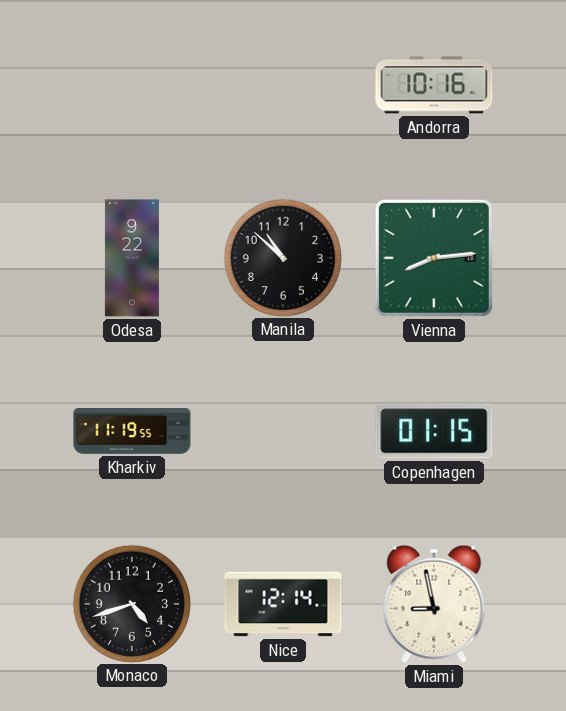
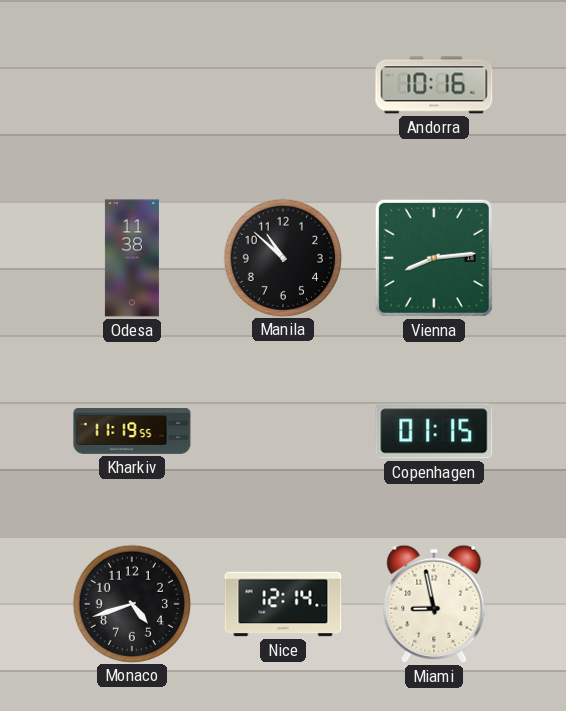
Odesa: 9:22 -> 11:38
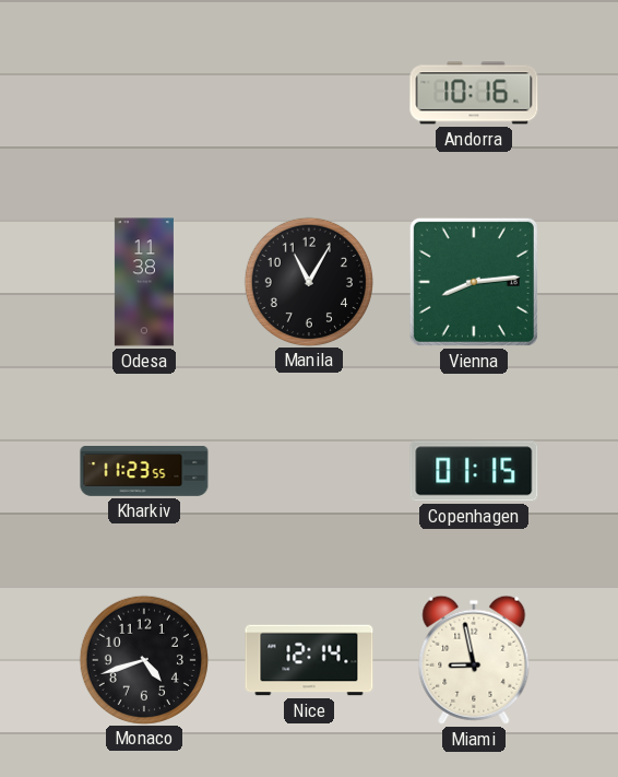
Manila: 10:52 -> 11:05
Kharkiv: 11:19 -> 11:23
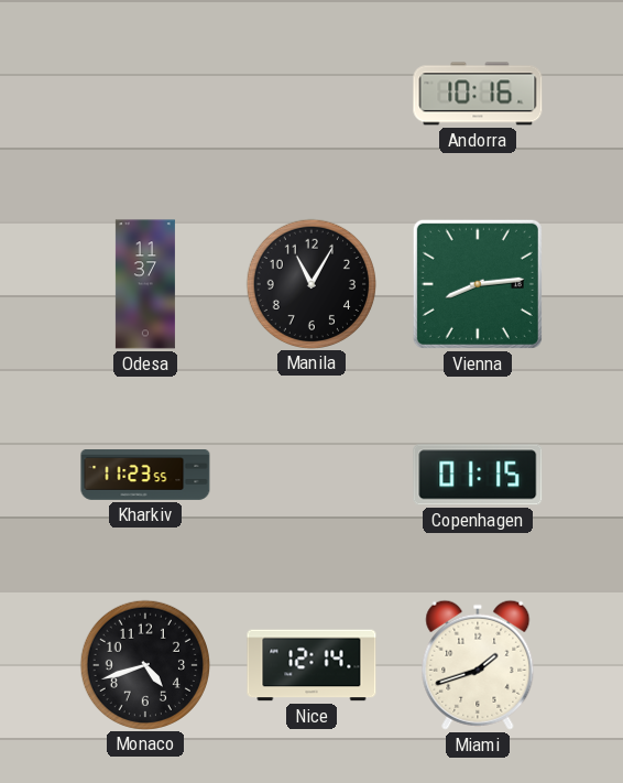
Odesa: 11:38 -> 11:37
Miami: 8:58 -> 1:42
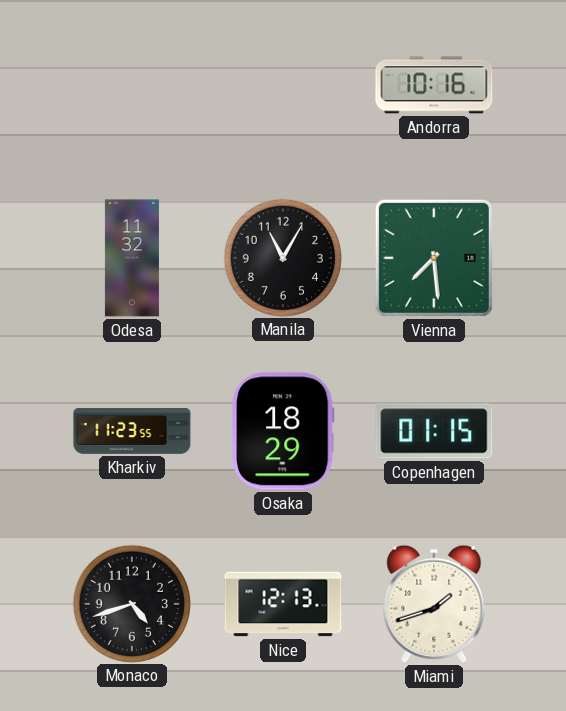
Odesa: 11:37 -> 11:32
Vienna: 8:14 -> 7:29
Osaka: none -> 18:29
Nice: 12:14 -> 12:13
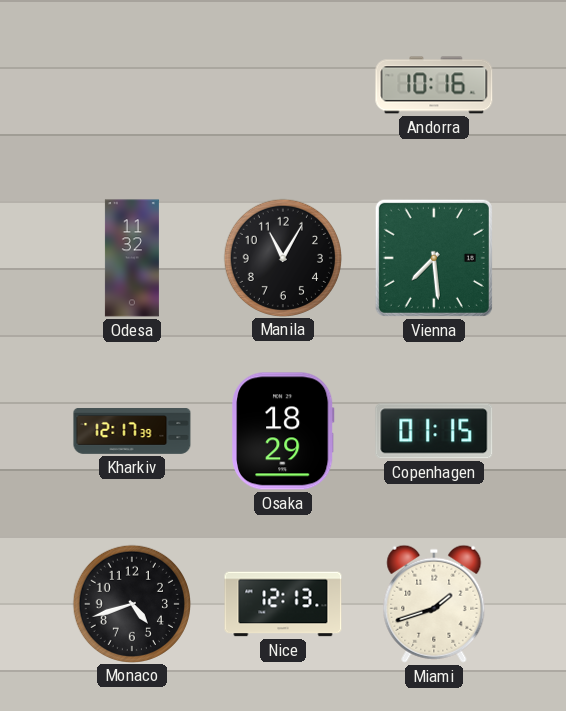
Kharkiv: 11:23 -> 12:17
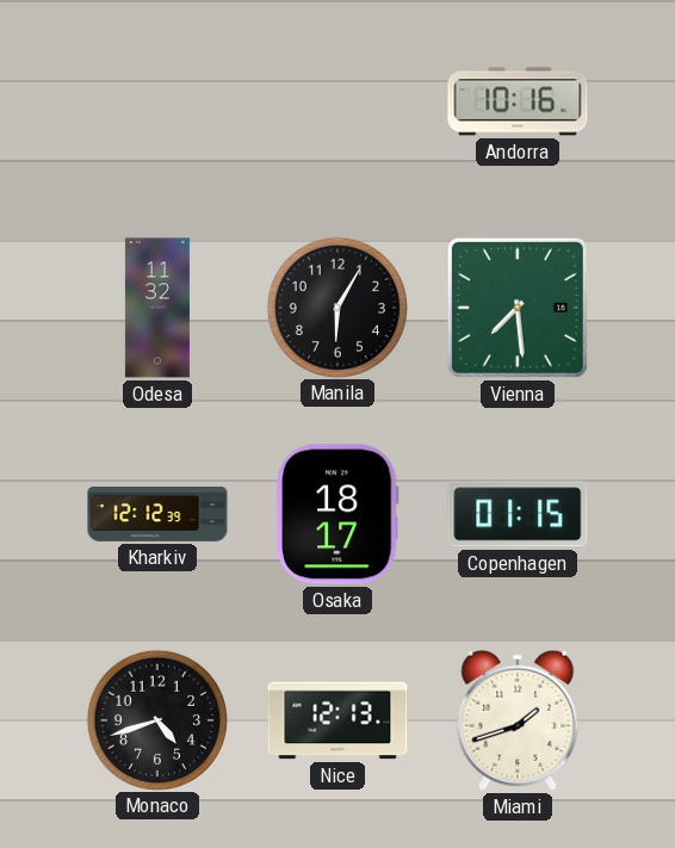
Manila: 11:05 -> 6:05
Kharkiv: 12:17 -> 12:12
Osaka: 18:29 -> 18:17
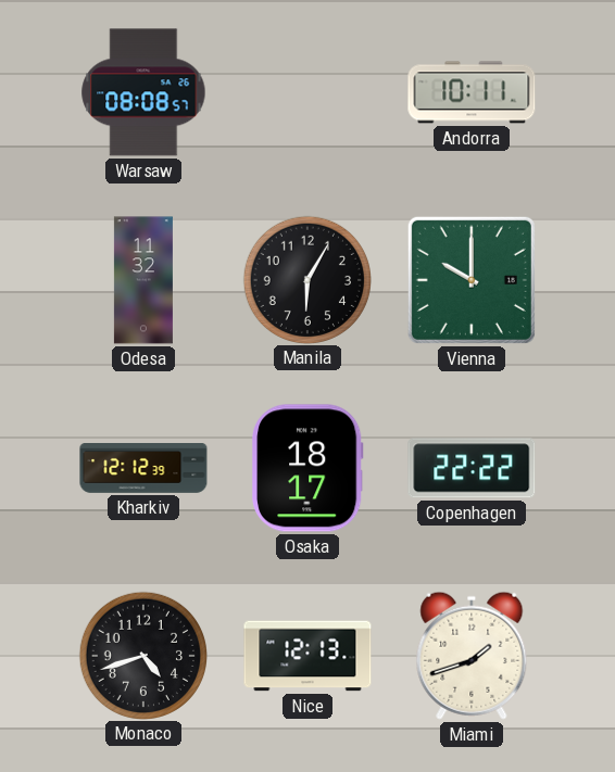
Warsaw: none -> 08:08
Andorra: 10:16 -> 10:11
Vienna: 7:29 -> 10:00
Copenhagen: 01:15 -> 22:22
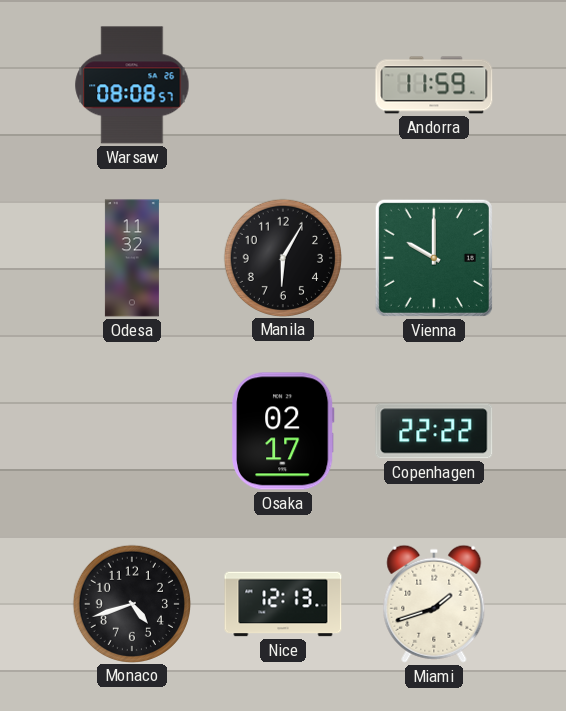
Andorra: 10:11 -> 11:59
Kharkiv: 12:12 -> none
Osaka: 18:17 -> 02:17
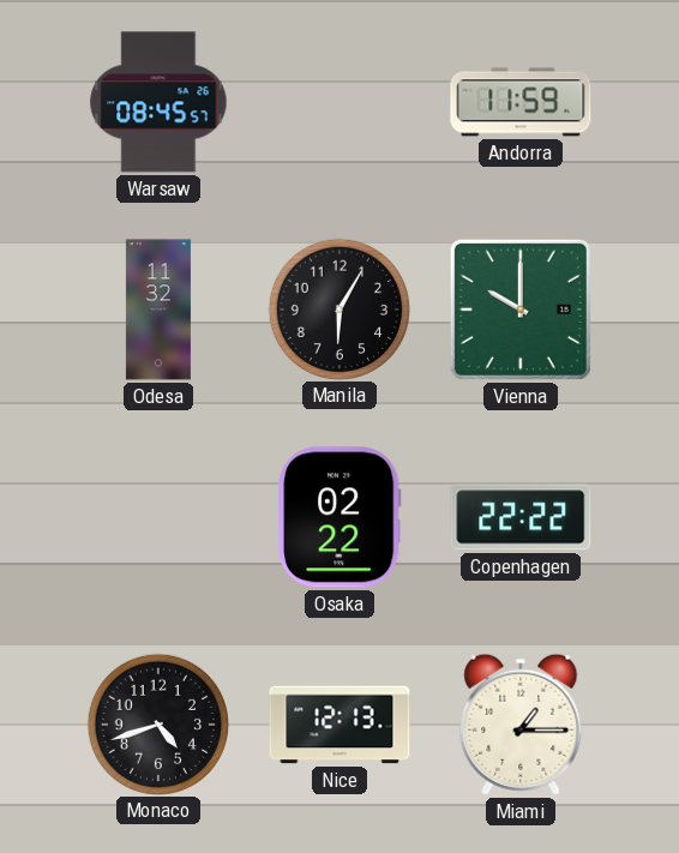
Warsaw: 08:08 -> 08:45
Osaka: 02:17 -> 02:22
Miami: 1:42 -> 1:15
